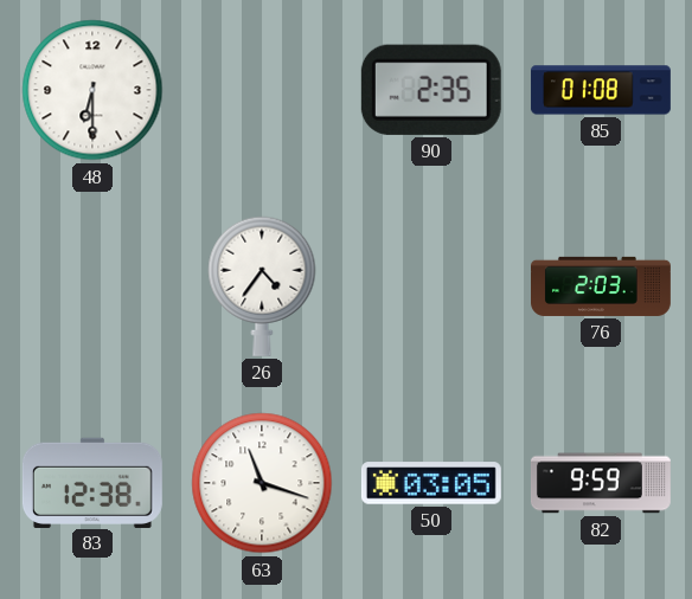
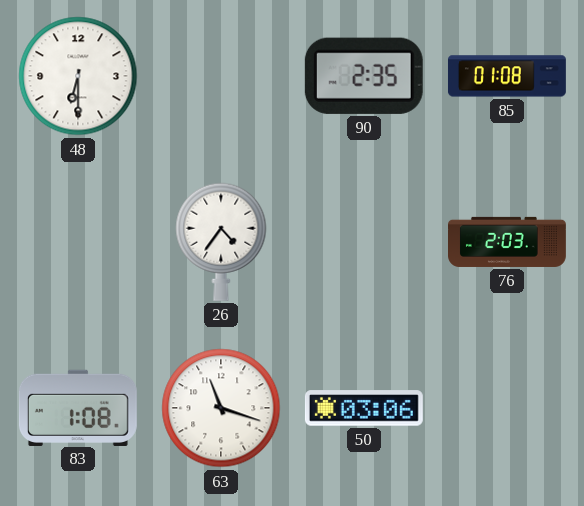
83: 12:38 -> 1:08
50: 03:05 -> 03:06
82: 9:59 -> none
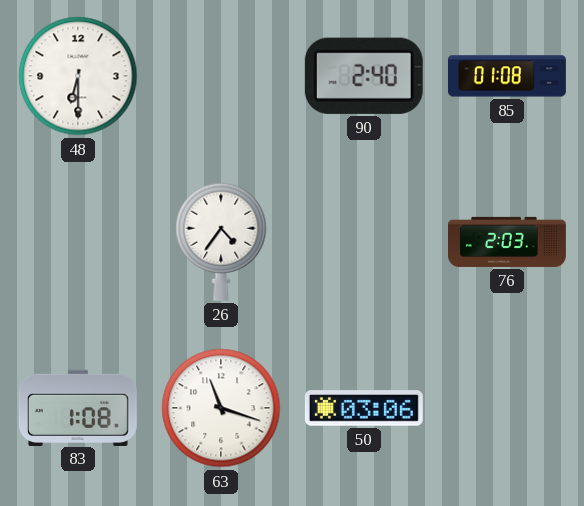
90: 2:35 -> 2:40
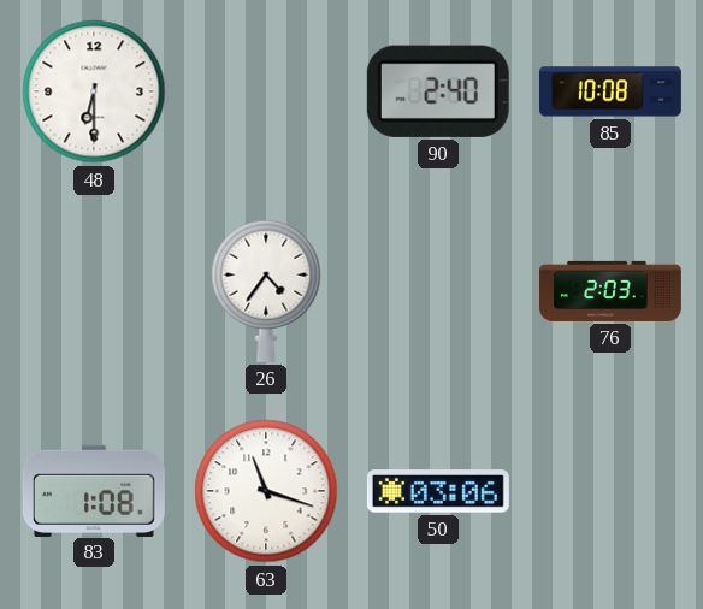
85: 01:08 -> 10:08
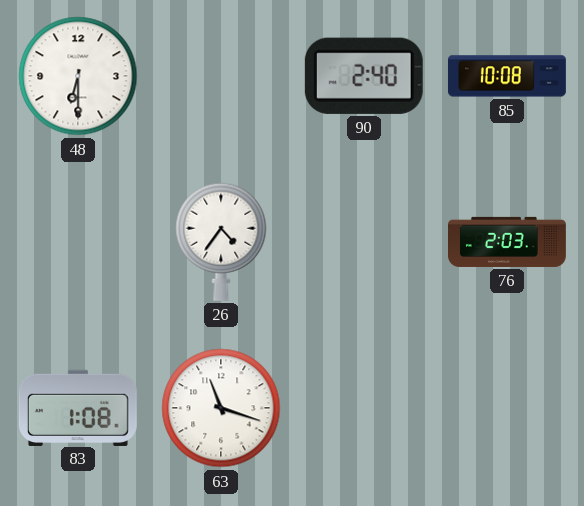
50: 03:06 -> none
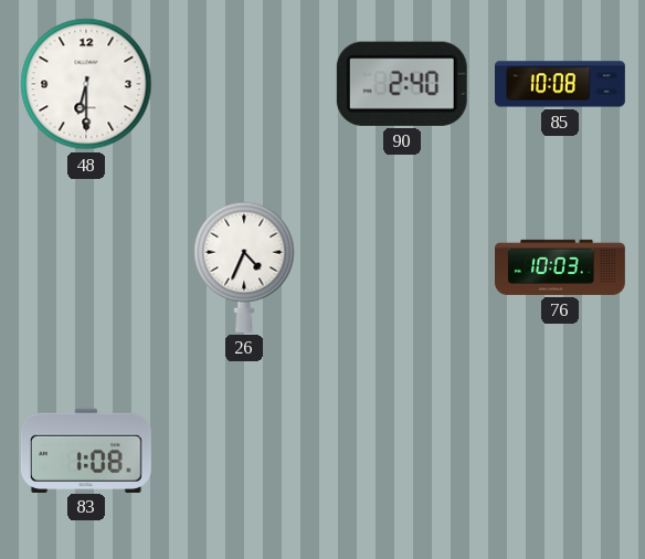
26: 4:36 -> 4:34
76: 2:03 -> 10:03
63: 11:18 -> none
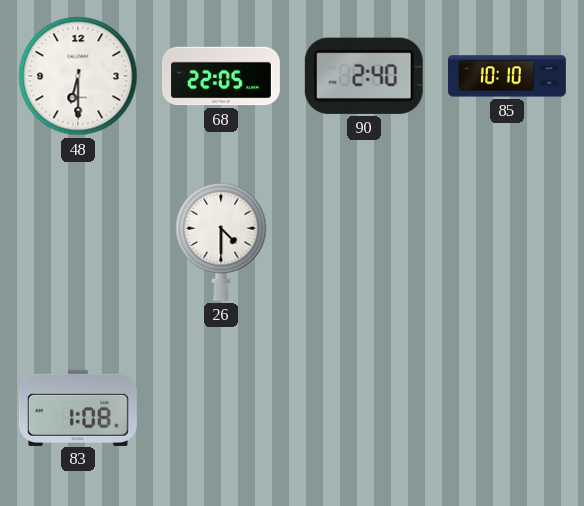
68: none -> 22:05
85: 10:08 -> 10:10
26: 4:34 -> 4:30
76: 10:03 -> none
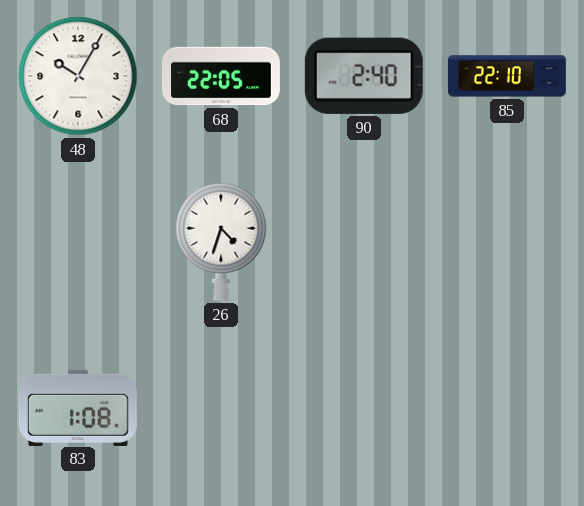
48: 6:30 -> 10:05
85: 10:10 -> 22:10
26: 4:30 -> 4:33
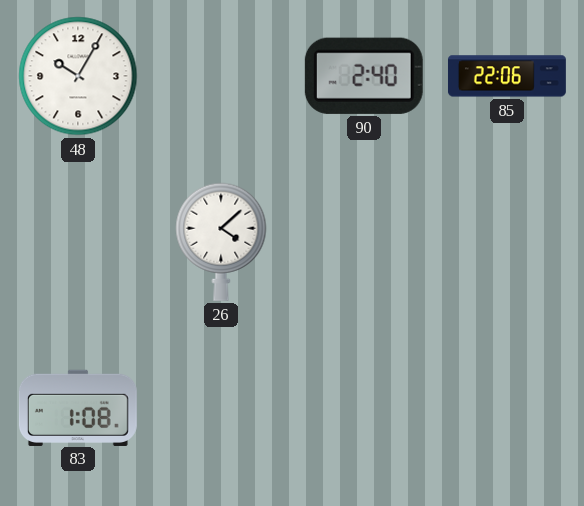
68: 22:05 -> none
85: 22:10 -> 22:06
26: 4:33 -> 4:08
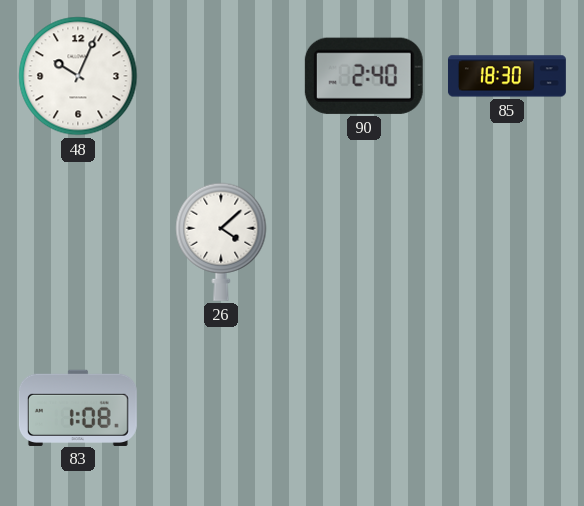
48: 10:05 -> 10:04
85: 22:06 -> 18:30
